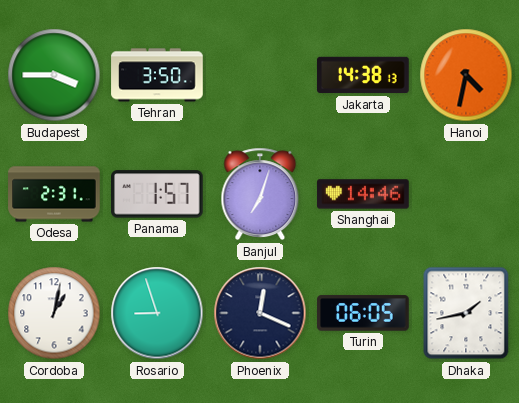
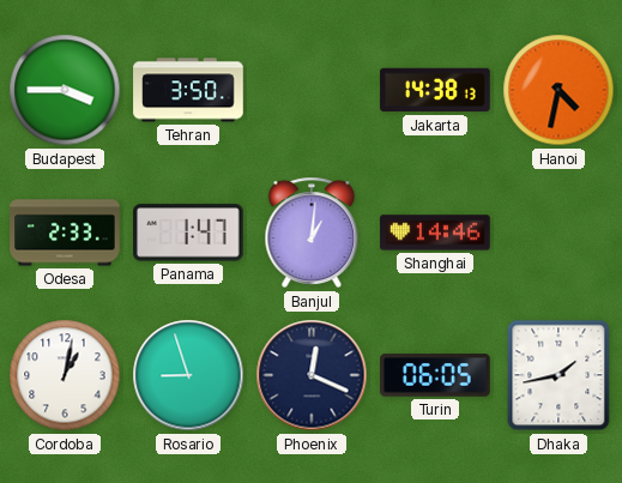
Odesa: 2:31 -> 2:33
Panama: 1:57 -> 1:47
Banjul: 7:03 -> 1:01
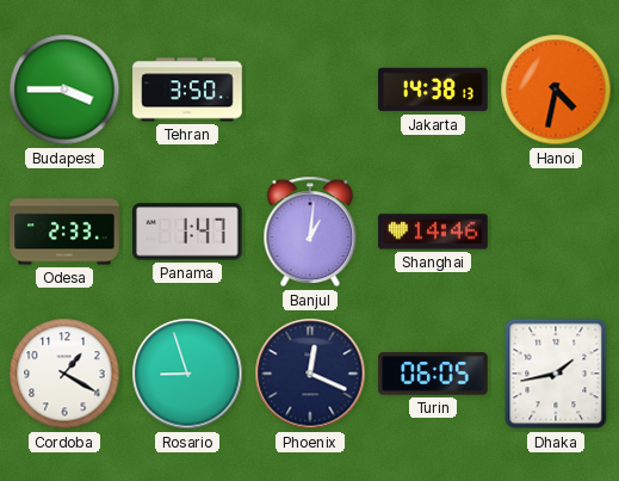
Cordoba: 1:02 -> 1:20
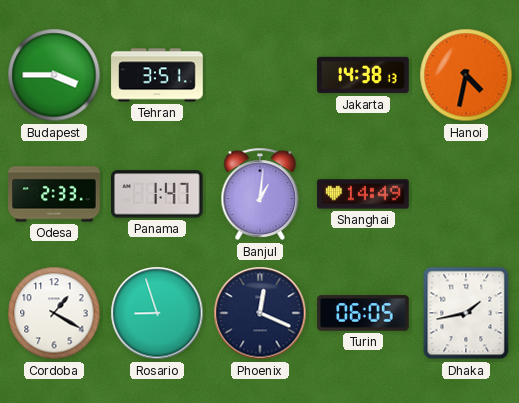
Tehran: 3:50 -> 3:51
Shanghai: 14:46 -> 14:49
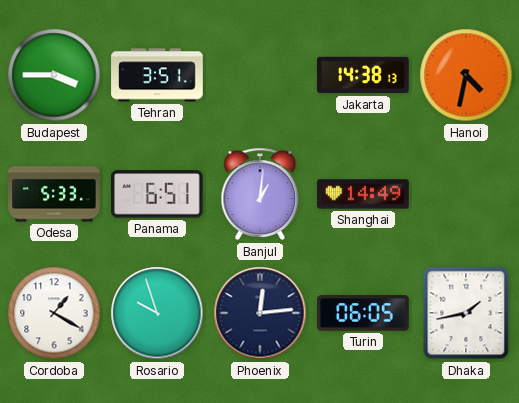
Odesa: 2:33 -> 5:33
Panama: 1:47 -> 6:51
Rosario: 8:57 -> 9:57
Phoenix: 12:19 -> 12:14
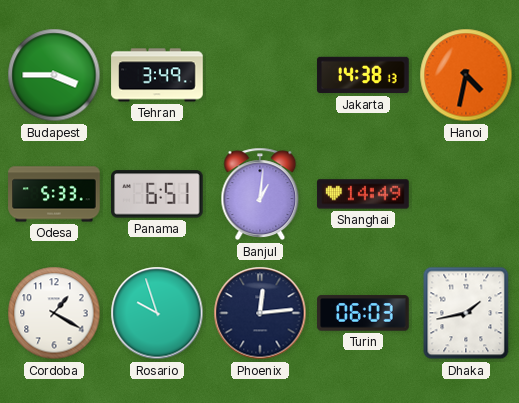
Tehran: 3:51 -> 3:49
Turin: 06:05 -> 06:03
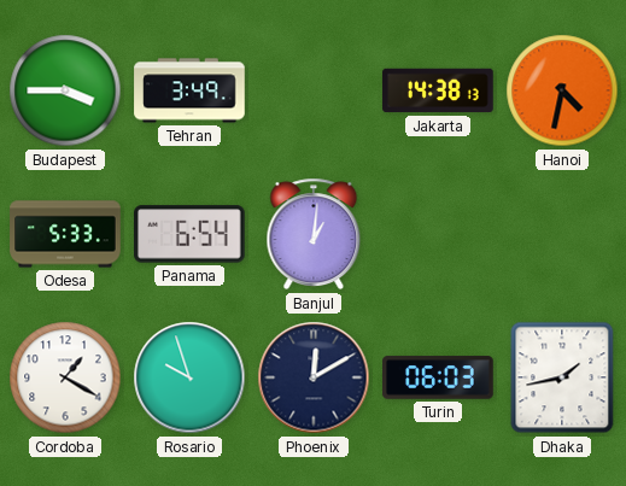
Panama: 6:51 -> 6:54
Shanghai: 14:49 -> none
Phoenix: 12:14 -> 12:10
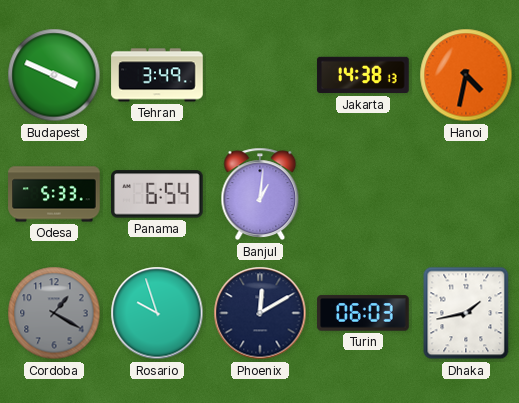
Budapest: 3:45 -> 3:49
Cordoba dial: white -> grey
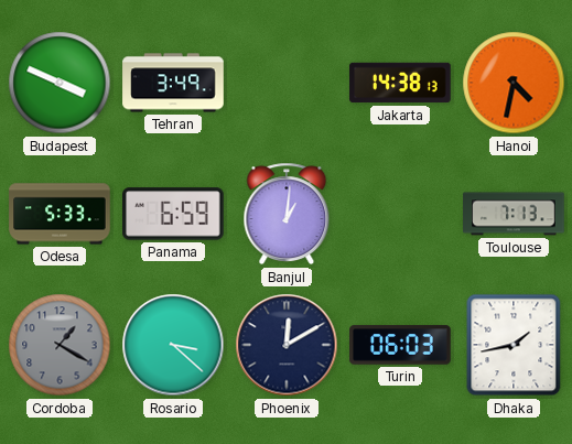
Panama: 6:54 -> 6:59
Toulouse: none -> 7:13
Rosario: 9:57 -> 3:22
